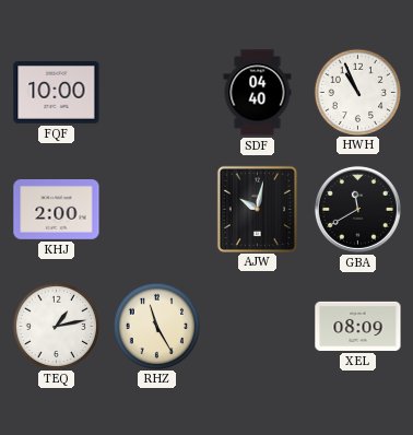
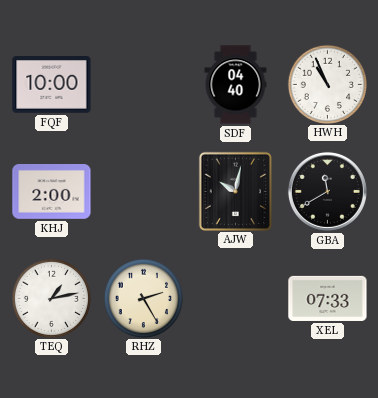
RHZ: 11:25 -> 2:25
XEL: 08:09 -> 07:33
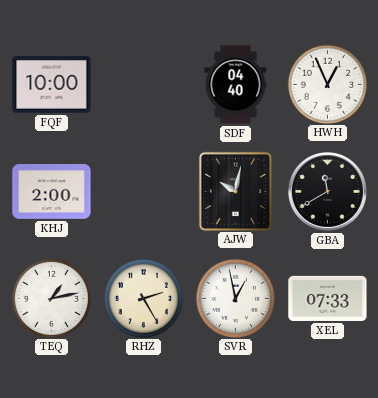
HWH: 10:56 -> 12:56
SVR: none -> 12:58
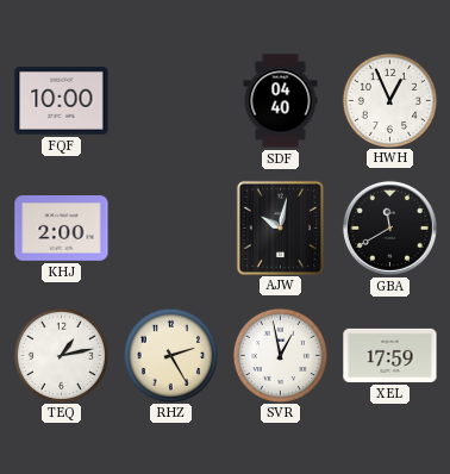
XEL: 07:33 -> 17:59
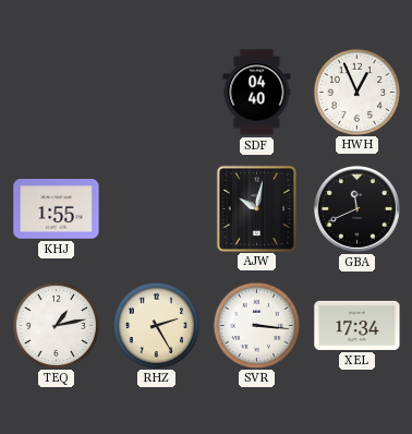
FQF: 10:00 -> none
KHJ: 2:00 -> 1:55
GBA: 11:40 -> 11:41
SVR: 12:58 -> 3:16
XEL: 17:59 -> 17:34
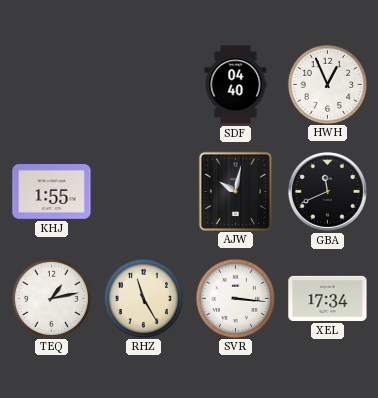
RHZ: 2:25 -> 11:25
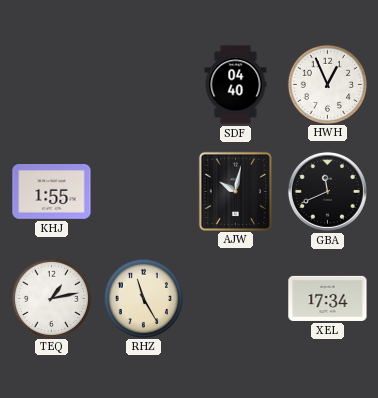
SVR: 3:16 -> none
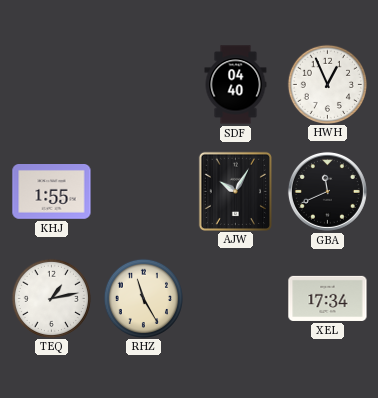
AJW: 10:02 -> 10:05
